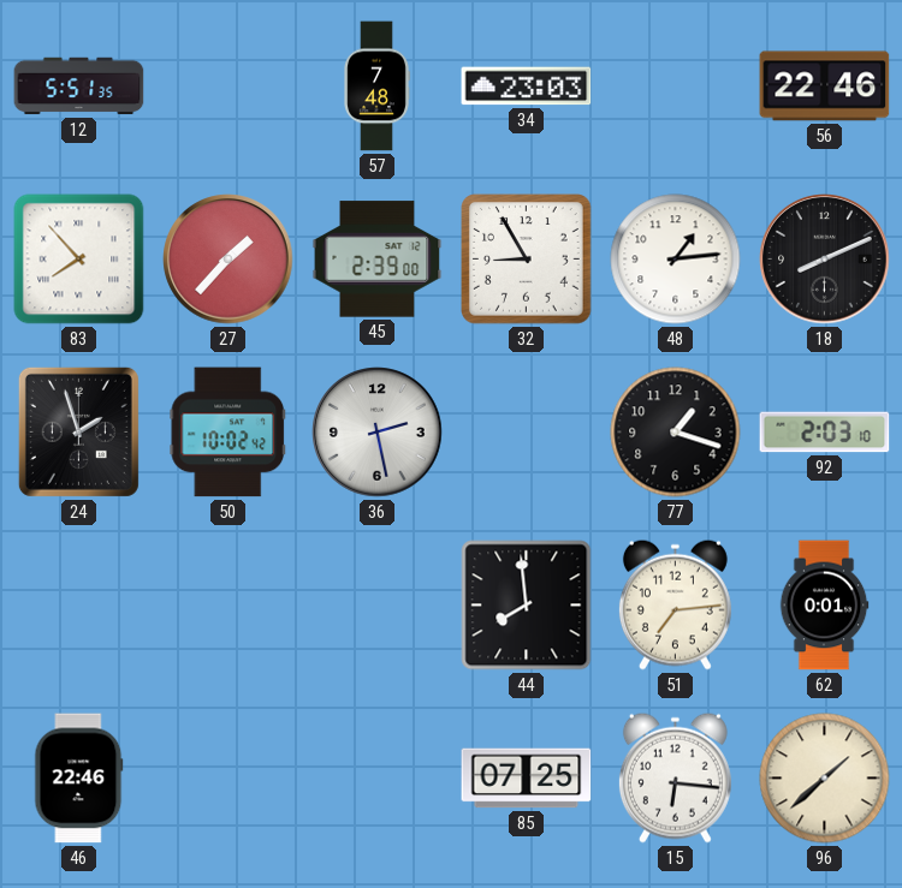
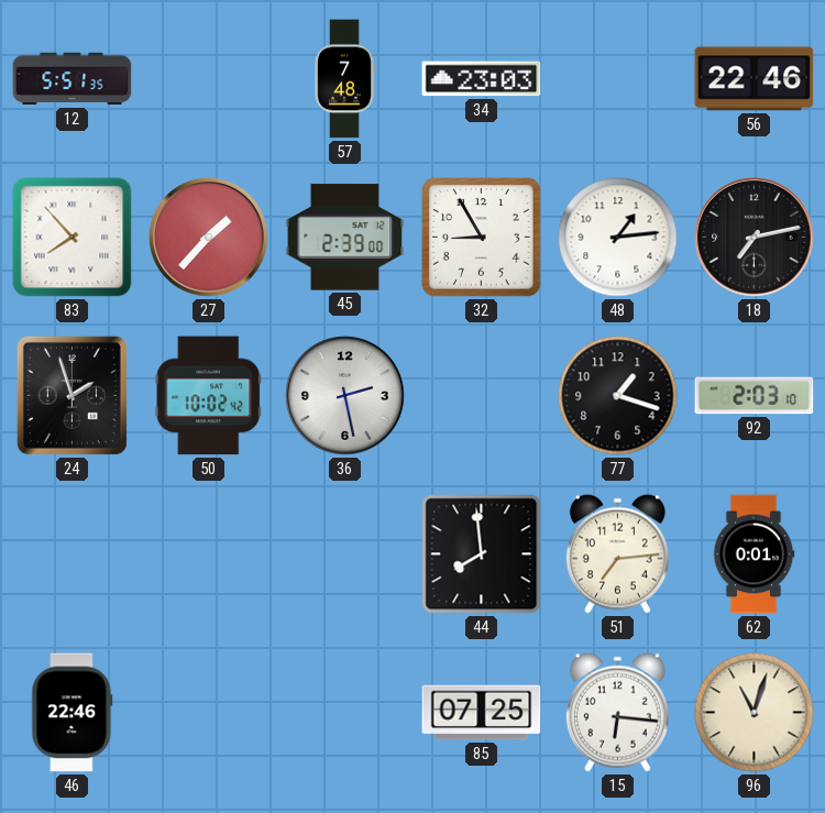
18: 8:11 -> 7:13
96: 1:38 -> 11:03
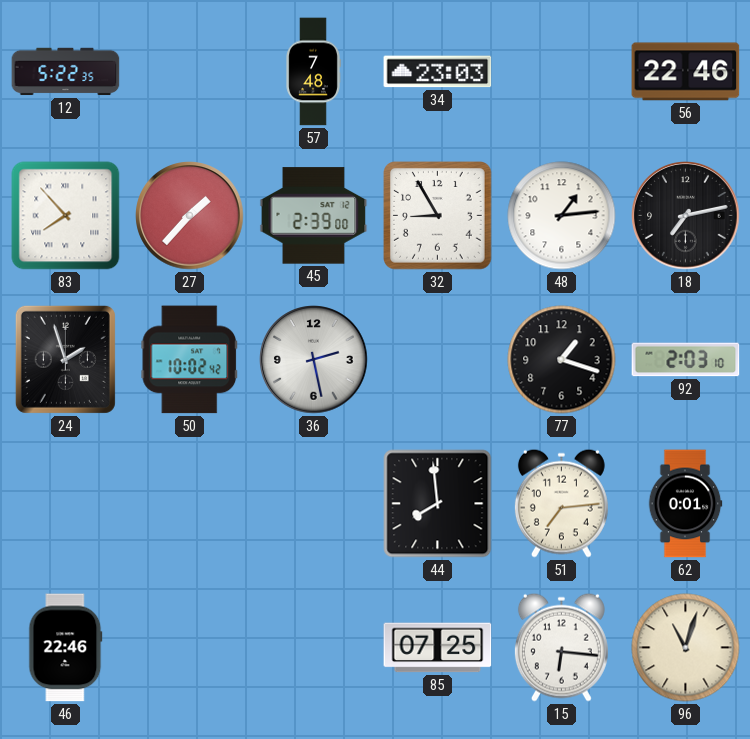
12: 5:51 -> 5:22
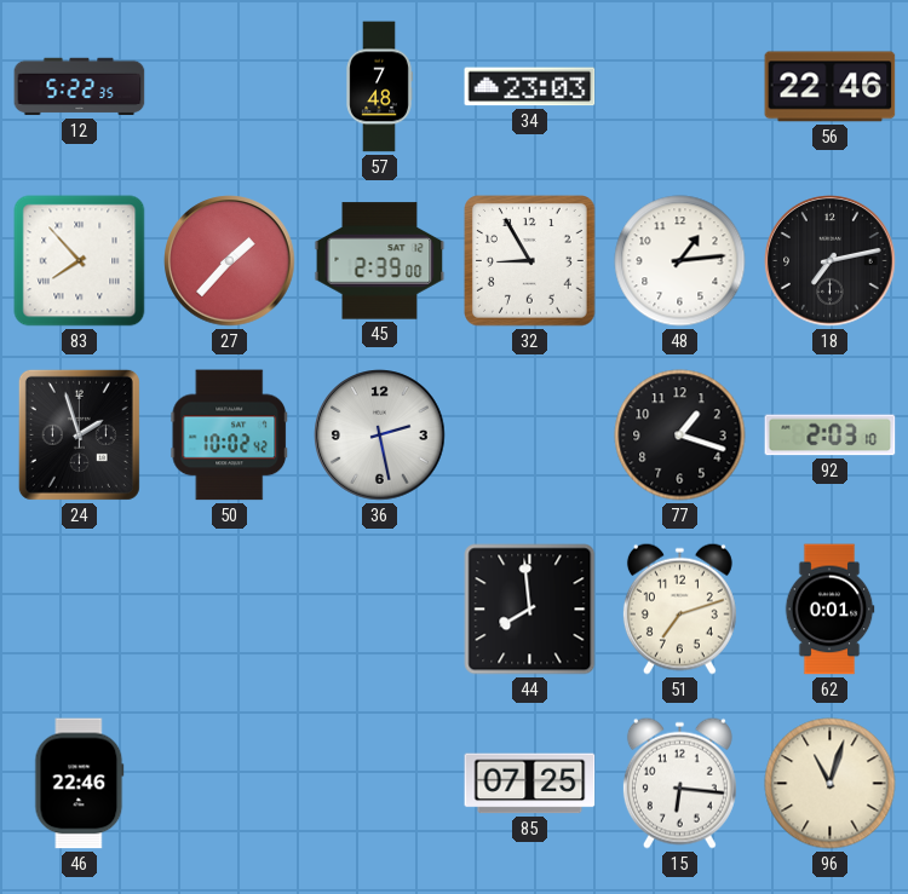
51: 7:14 -> 7:12
